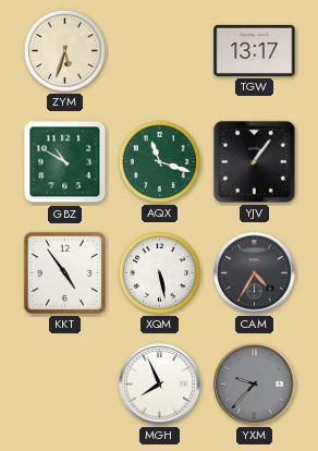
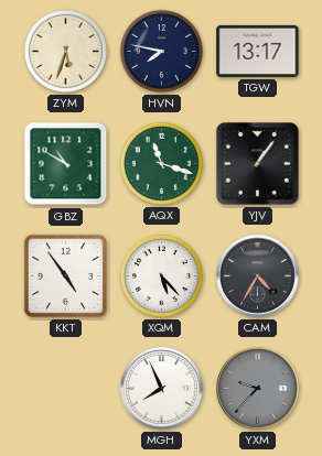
HVN: none -> 7:47
XQM: 5:28 -> 5:23
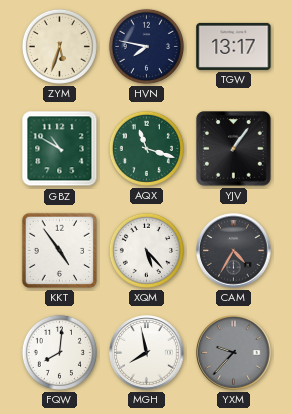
FQW: none -> 8:01
MGH: 7:56 -> 7:58
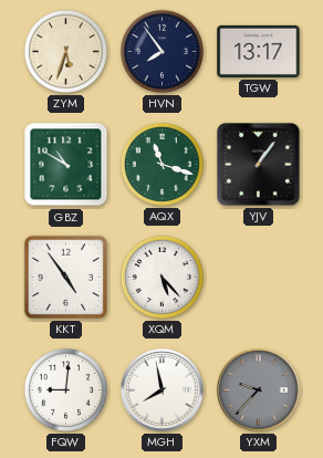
HVN: 7:47 -> 7:54
CAM: 4:35 -> none
FQW: 8:01 -> 9:01
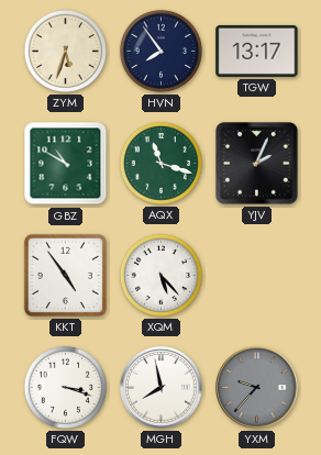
YJV: 1:06 -> 2:04
FQW: 9:01 -> 3:18
